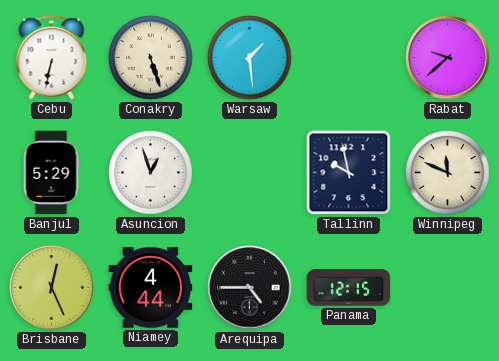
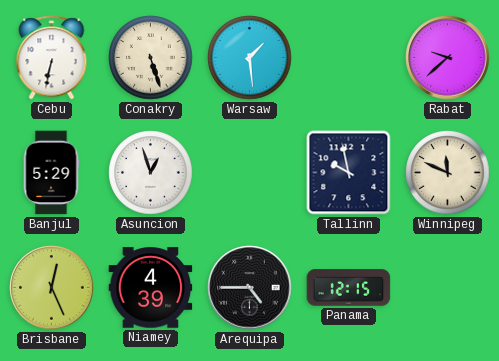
Niamey: 4:44 -> 4:39
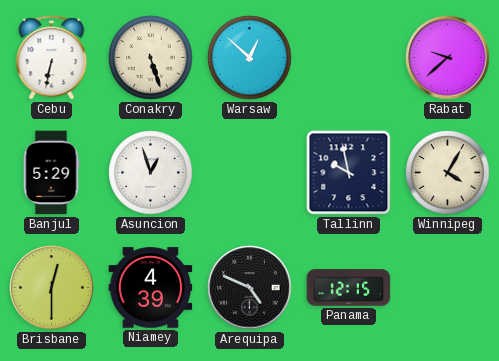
Warsaw: 1:29 -> 12:52
Winnipeg: 11:49 -> 4:05
Brisbane: 12:26 -> 12:30
Arequipa: 4:45 -> 4:49
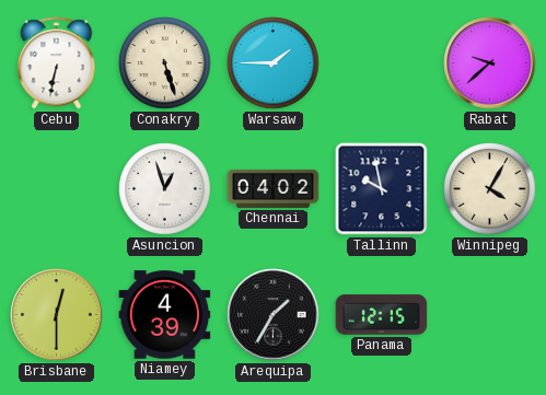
Warsaw: 12:52 -> 1:45
Banjul: 5:29 -> none
Chennai: none -> 04:02
Arequipa: 4:49 -> 1:35
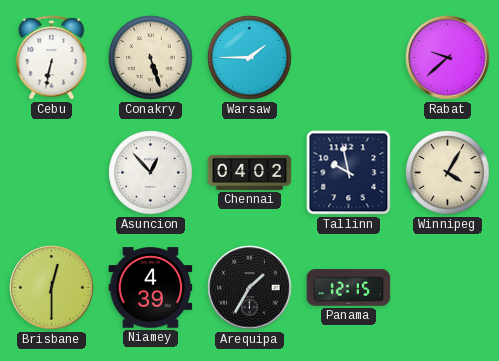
Asuncion: 12:57 -> 12:53
